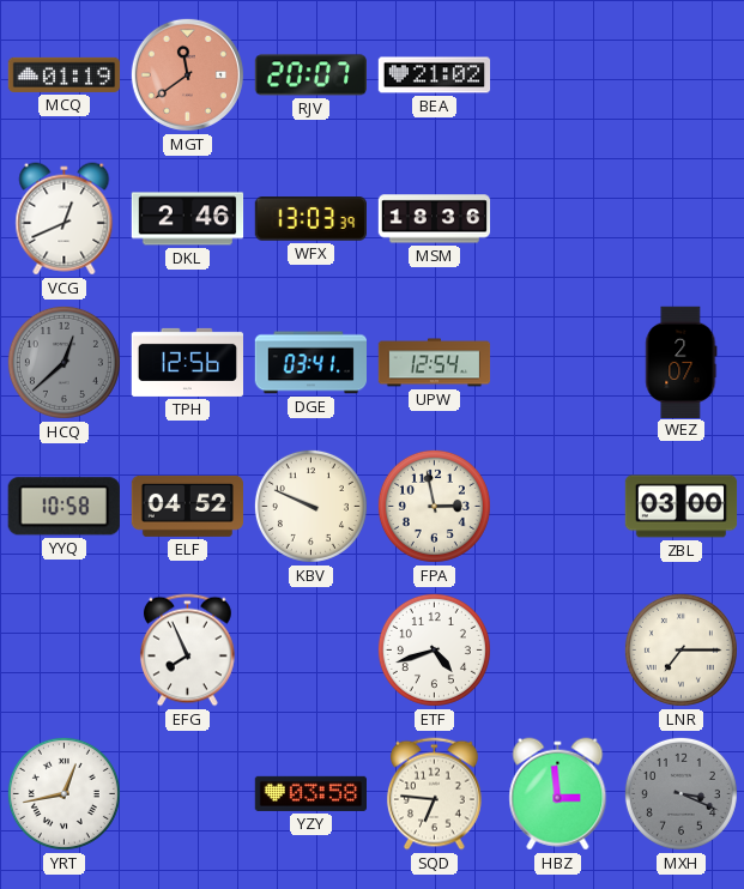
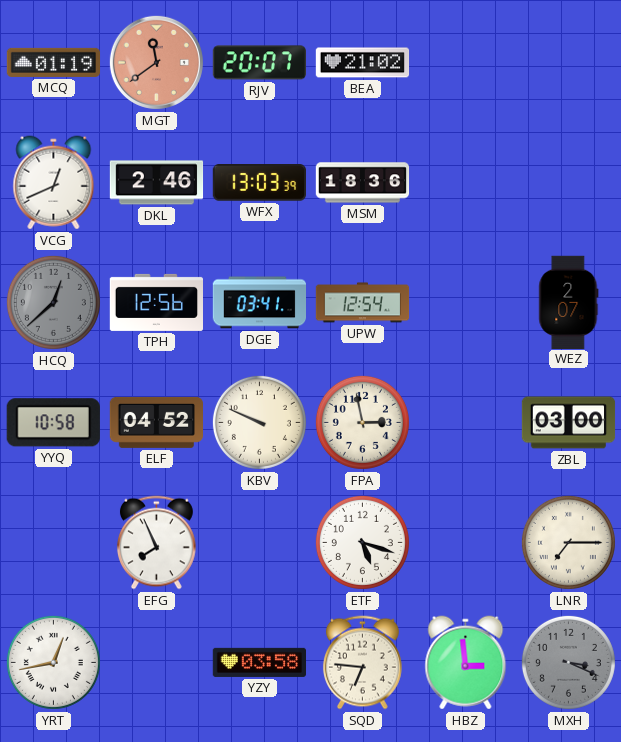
ETF: 4:42 -> 5:18
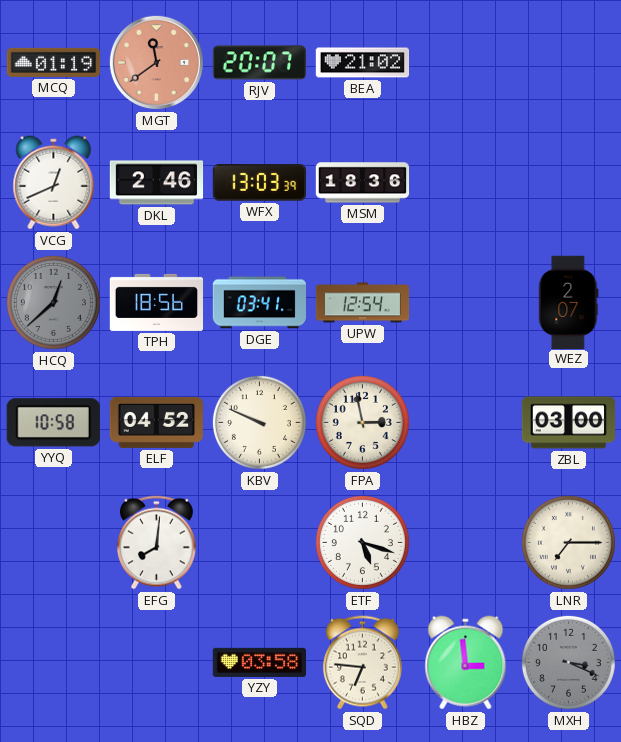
TPH: 12:56 -> 18:56
EFG: 7:56 -> 8:01
YRT: 12:43 -> none
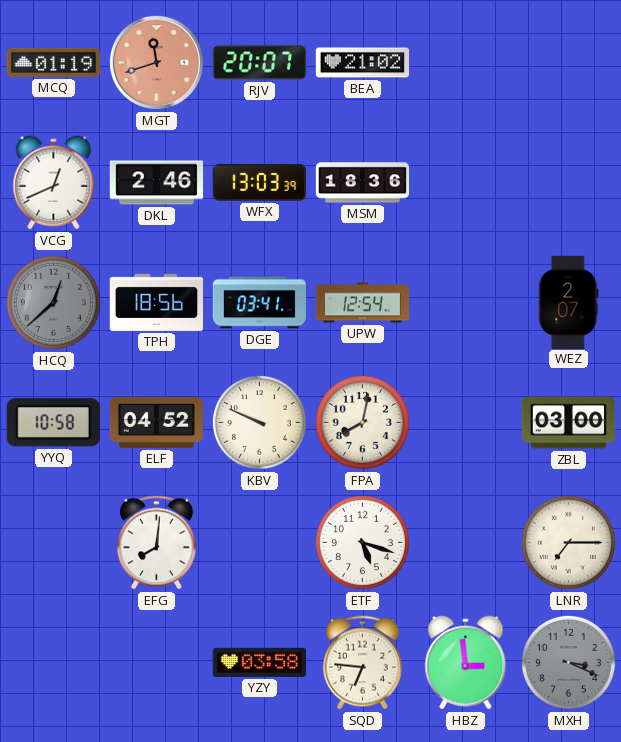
MGT: 11:39 -> 11:42
FPA: 2:58 -> 8:02
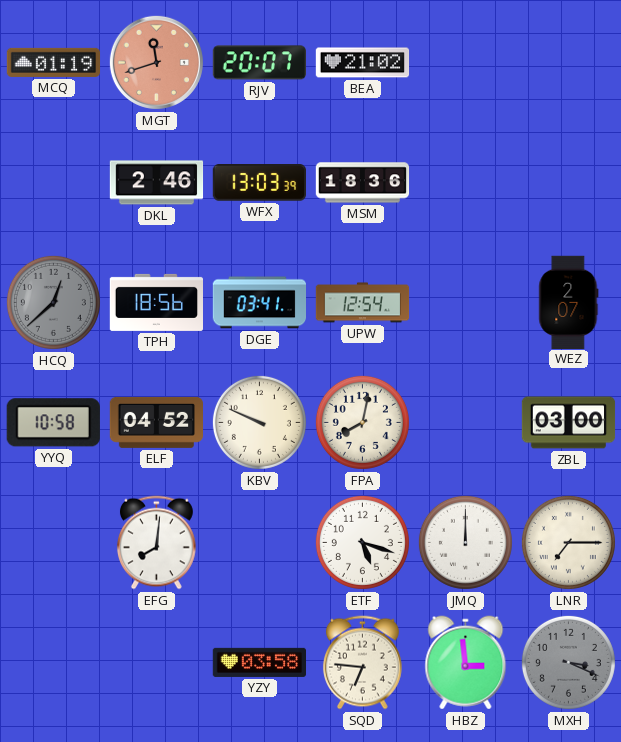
VCG: 12:41 -> none
JMQ: none -> 12:00
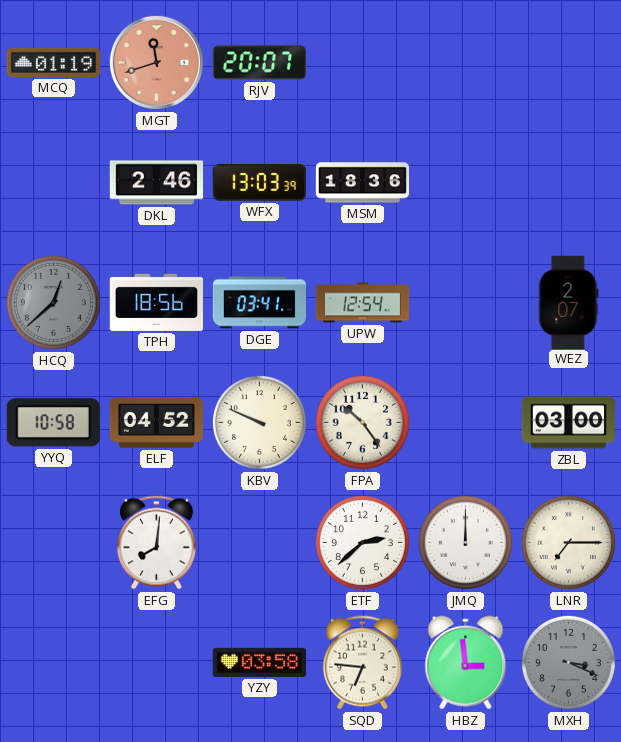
BEA: 21:02 -> none
FPA: 8:02 -> 10:24
ETF: 5:18 -> 2:38
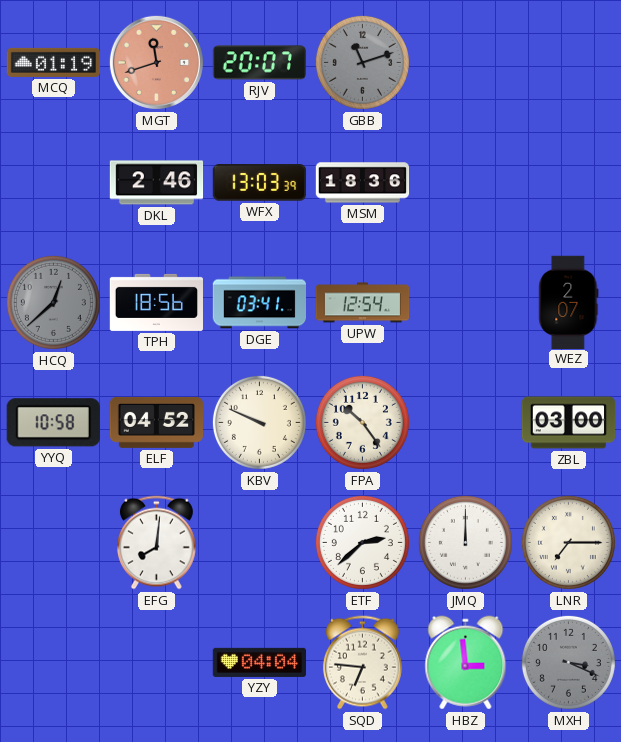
GBB: none -> 11:12
YZY: 03:58 -> 04:04
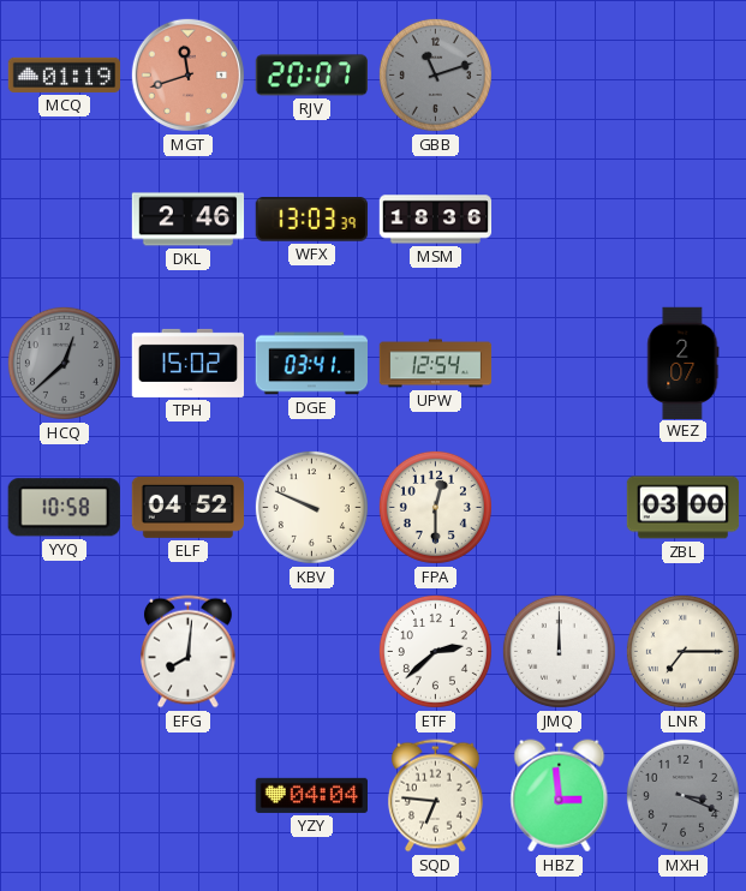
TPH: 18:56 -> 15:02
FPA: 10:24 -> 12:30
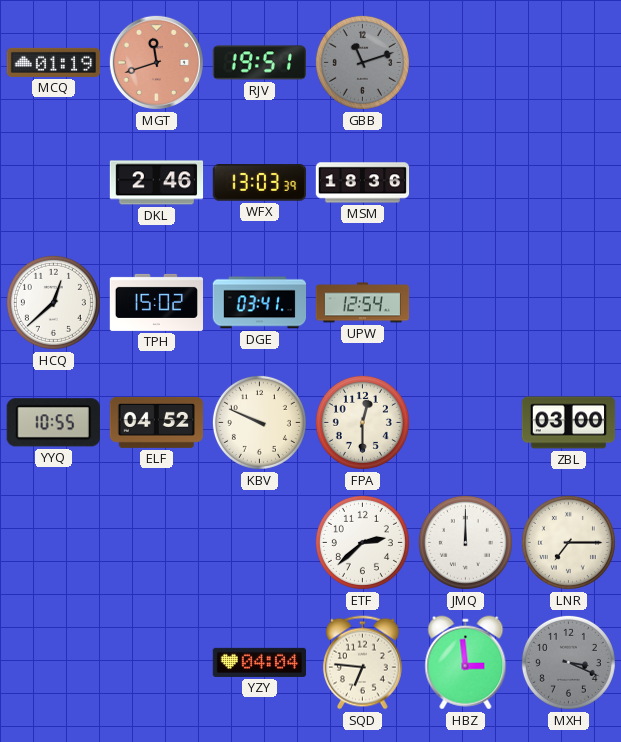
RJV: 20:07 -> 19:51
HCQ dial: grey -> white
WEZ: 2:07 -> none
YYQ: 10:58 -> 10:55
EFG: 8:01 -> none
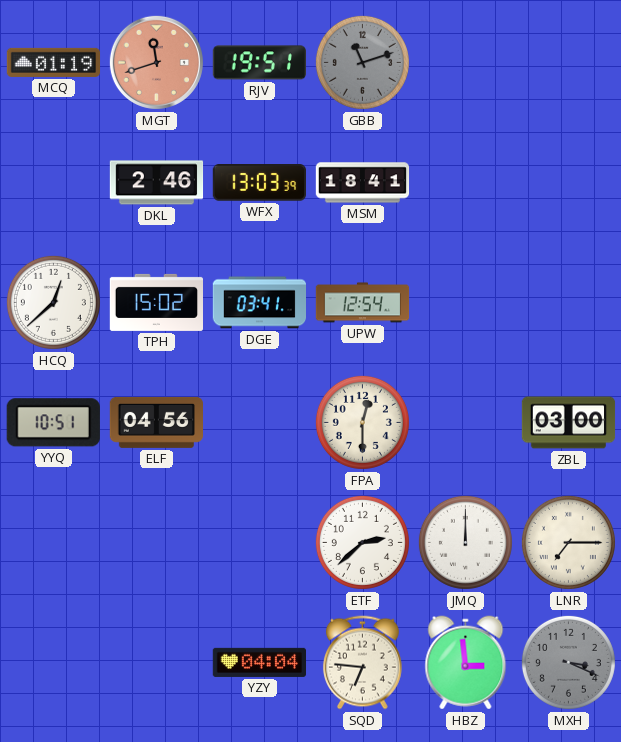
MSM: 18:36 -> 18:41
YYQ: 10:55 -> 10:51
ELF: 04:52 -> 04:56
KBV: 9:49 -> none
